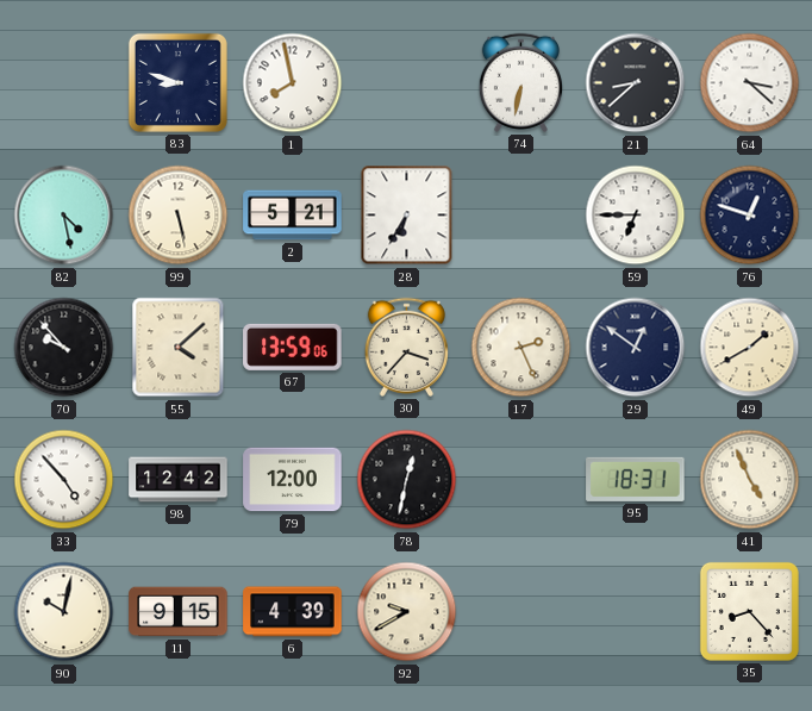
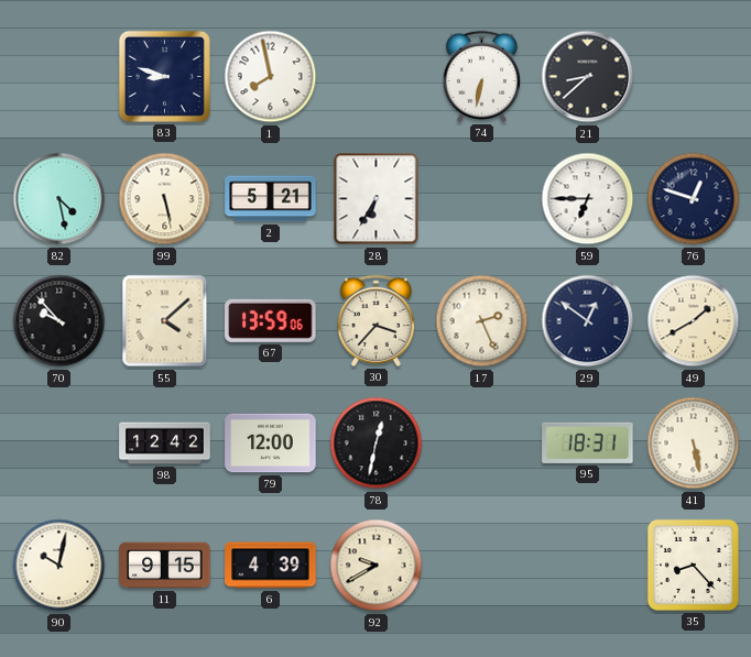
64: 3:22 -> none
33: 4:53 -> none
41: 4:56 -> 5:28
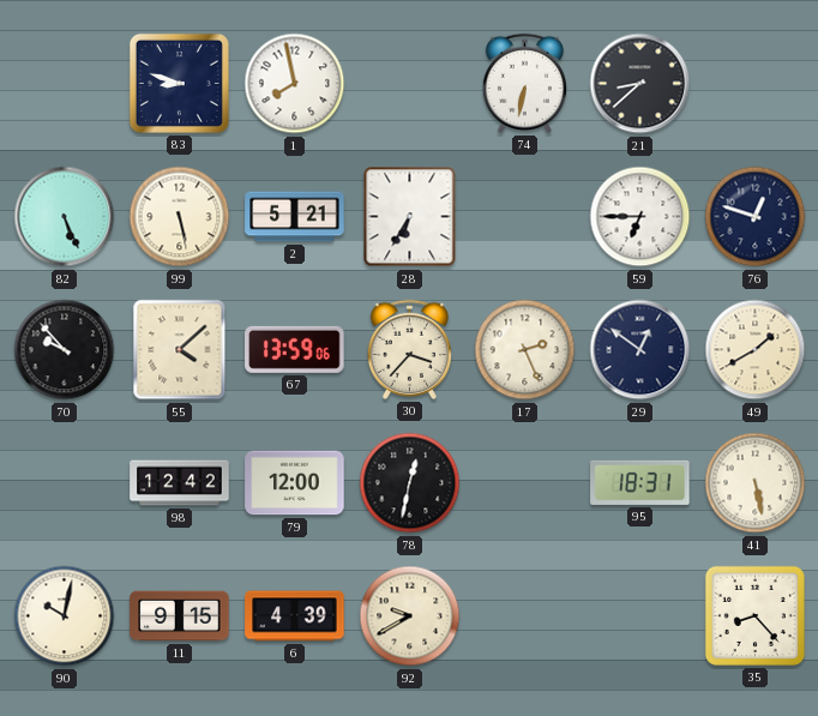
82: 4:28 -> 5:26
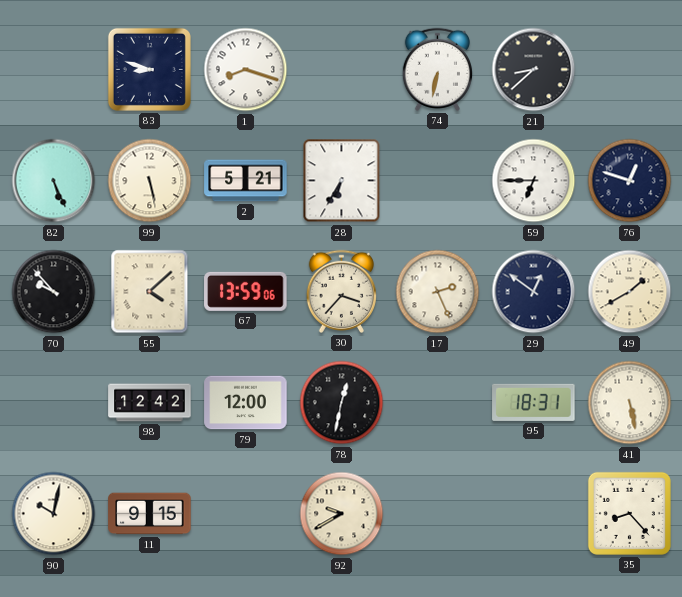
1: 7:58 -> 8:18
6: 4:39 -> none
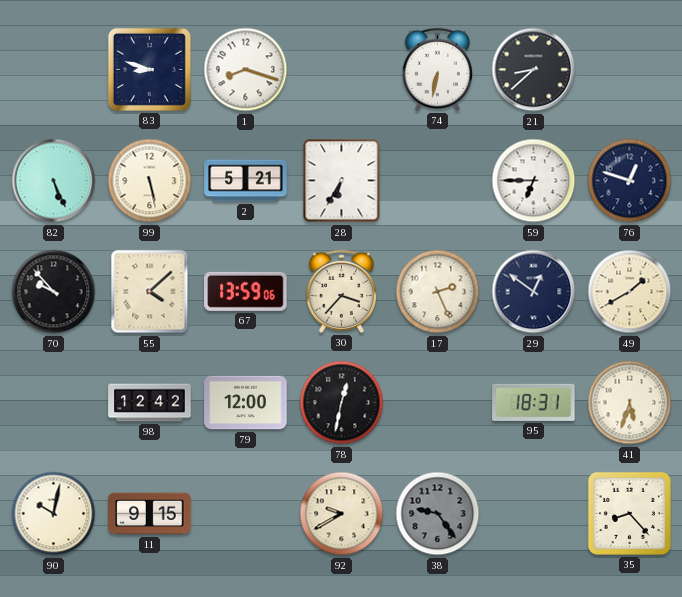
41: 5:28 -> 5:33
38: none -> 9:24
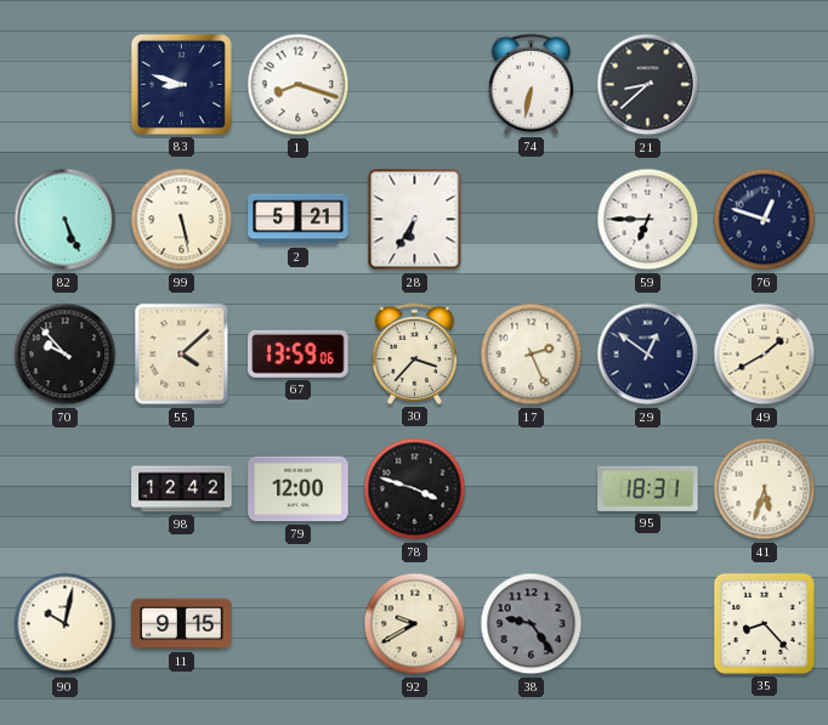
78: 12:32 -> 3:48
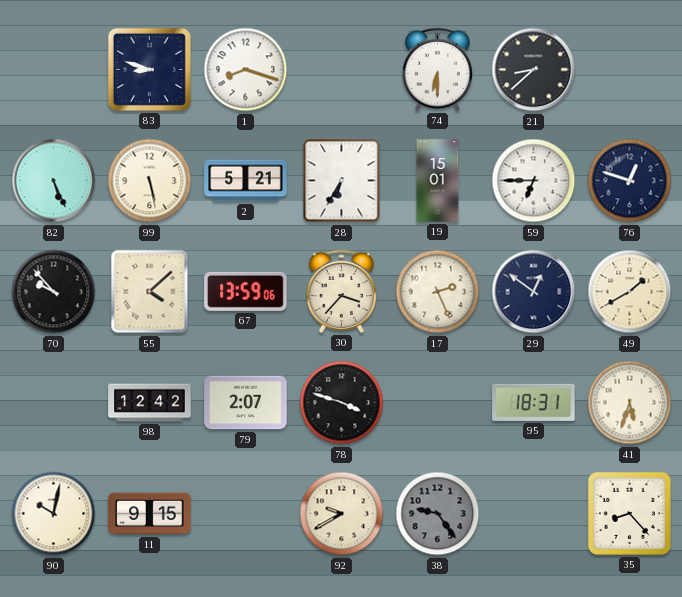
74: 6:32 -> 6:30
19: none -> 15:01
79: 12:00 -> 2:07
